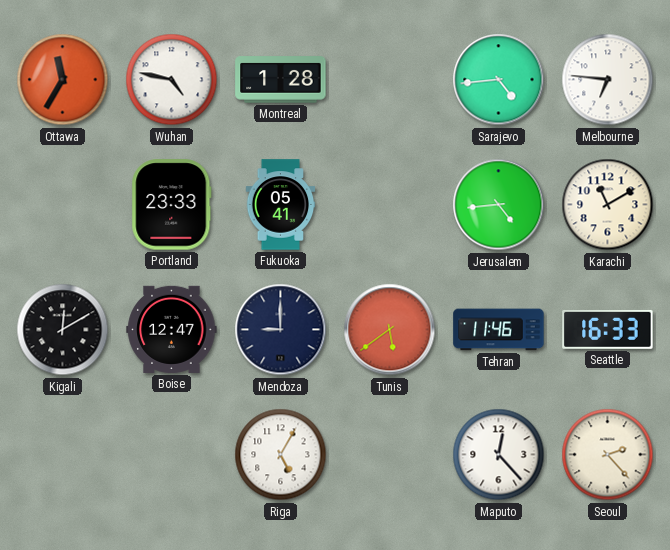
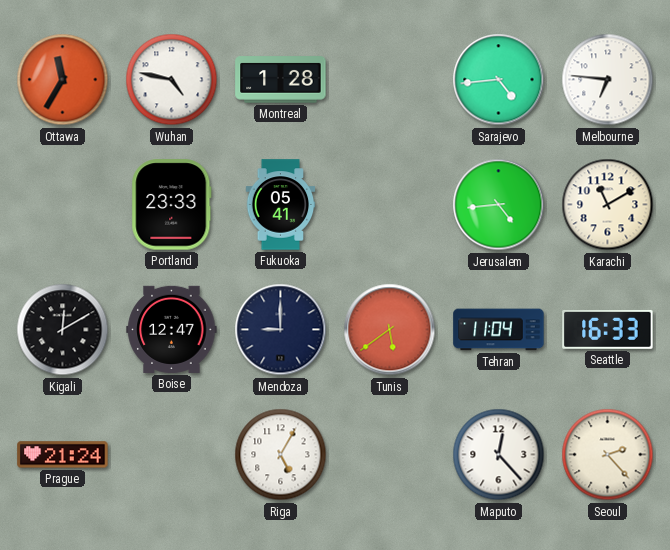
Tehran: 11:46 -> 11:04
Prague: none -> 21:24
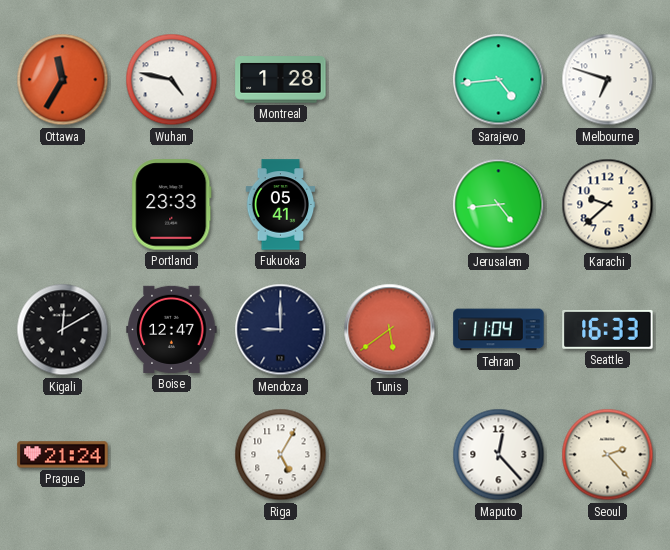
Melbourne: 6:46 -> 6:48
Karachi: 11:10 -> 9:38
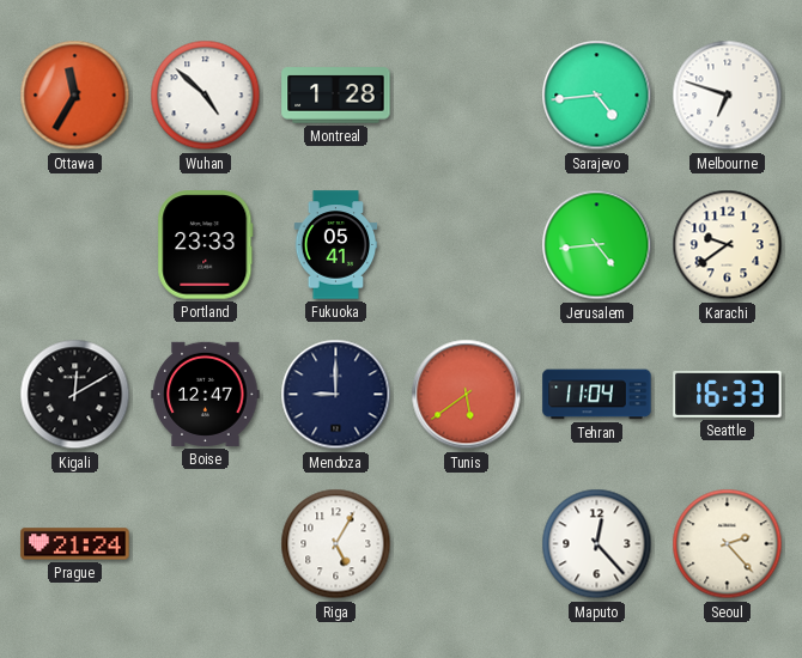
Wuhan: 4:47 -> 4:52
Karachi: 9:38 -> 9:39
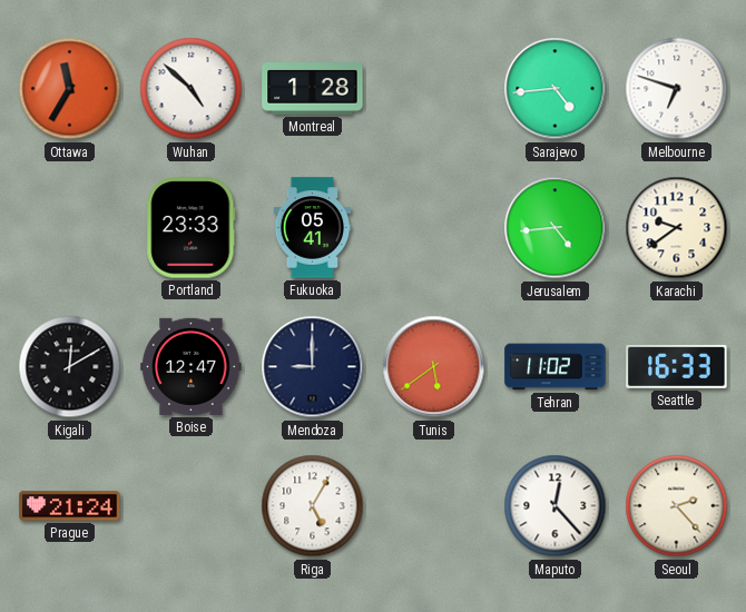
Tehran: 11:04 -> 11:02
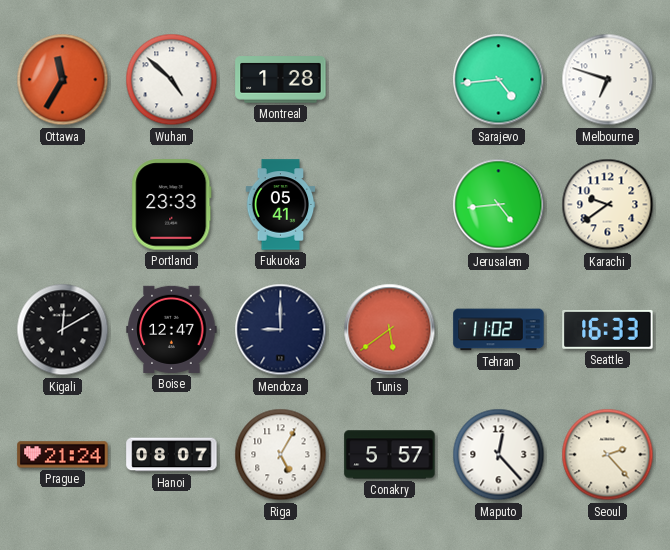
Hanoi: none -> 08:07
Conakry: none -> 5:57
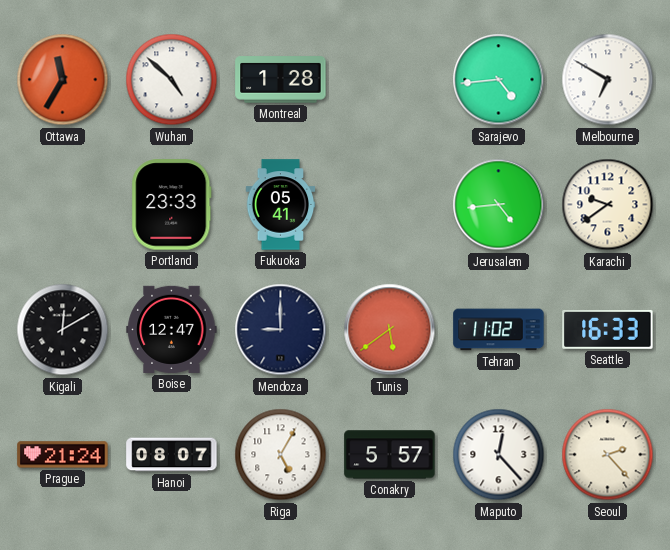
Melbourne: 6:48 -> 6:50
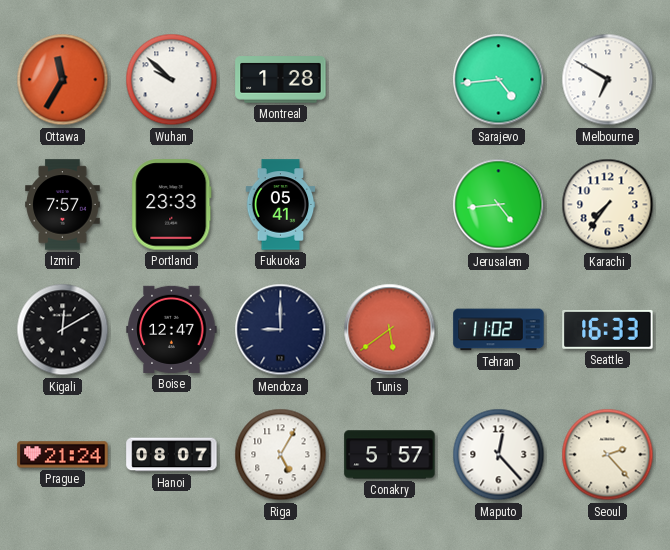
Wuhan: 4:52 -> 9:52
Izmir: none -> 7:57
Karachi: 9:39 -> 7:36
